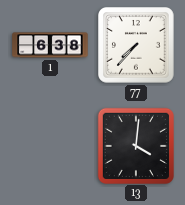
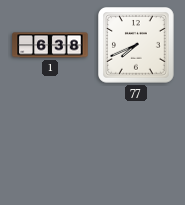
77: 7:37 -> 7:41
13: 4:01 -> none
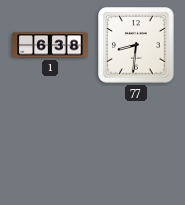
77: 7:41 -> 8:31
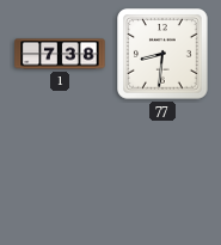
1: 6:38 -> 7:38
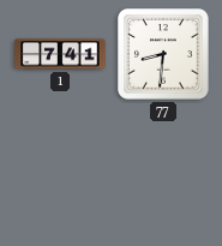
1: 7:38 -> 7:41
